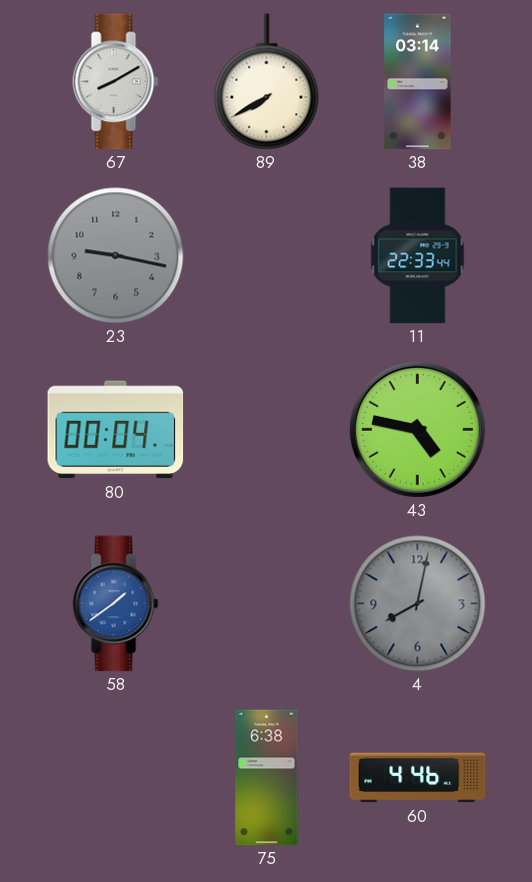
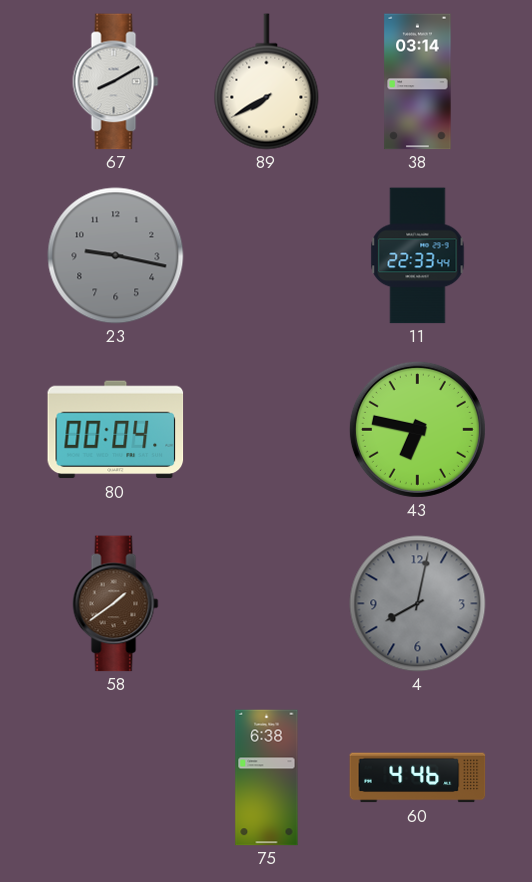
43: 4:47 -> 6:47
58 dial: blue -> brown
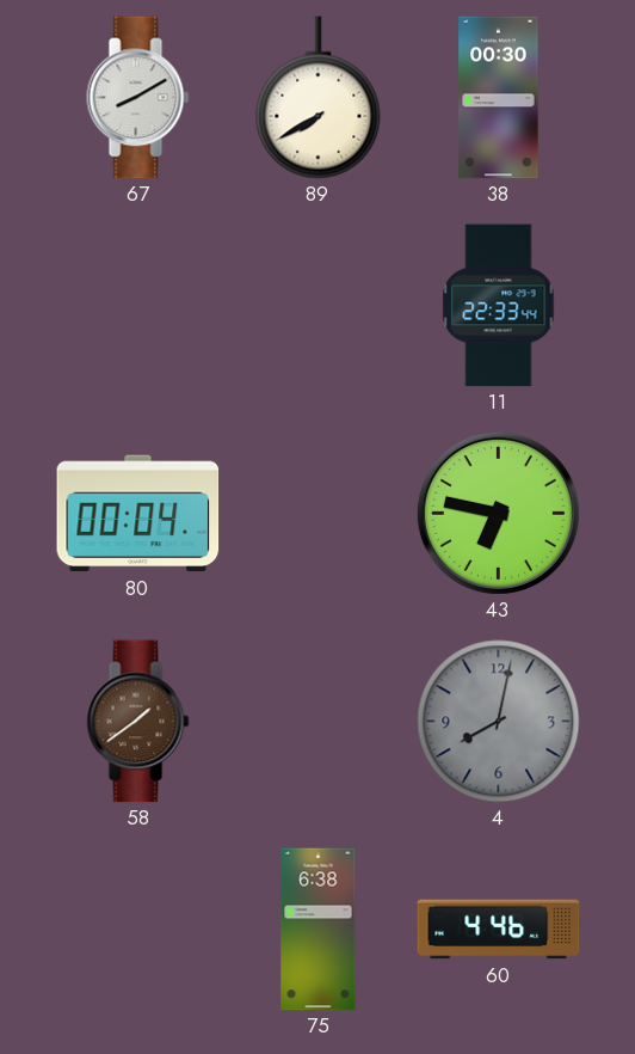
38: 03:14 -> 00:30
23: 9:17 -> none
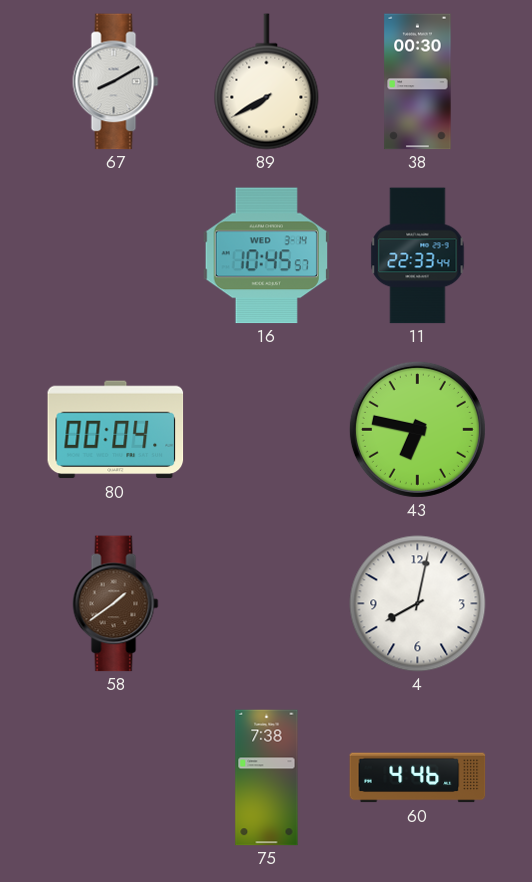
16: none -> 10:45
4 dial: grey -> white
75: 6:38 -> 7:38
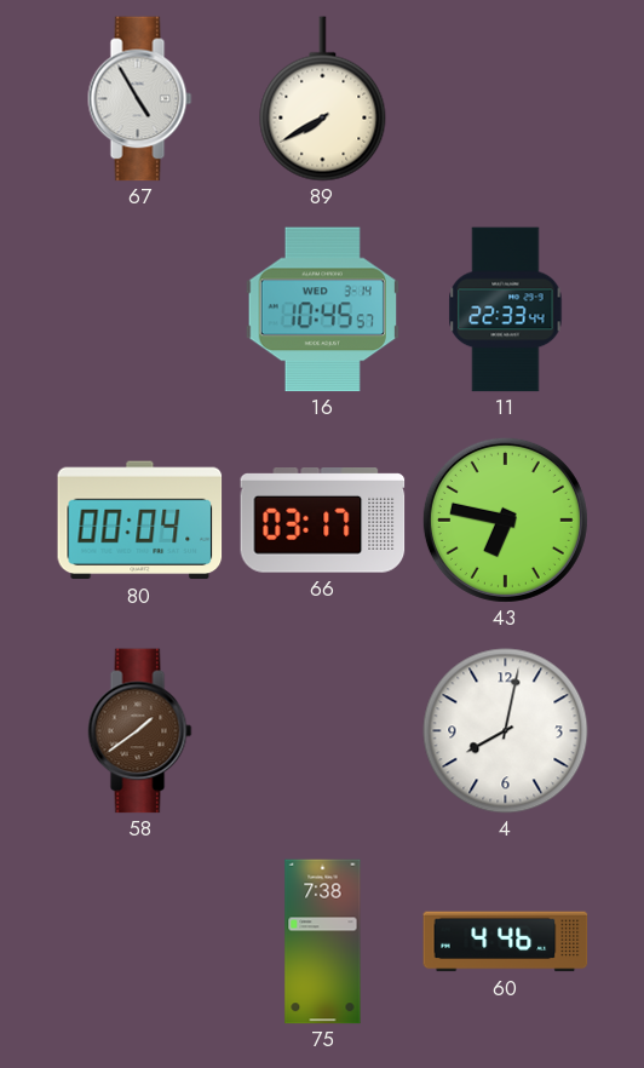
67: 8:10 -> 4:55
38: 00:30 -> none
66: none -> 03:17
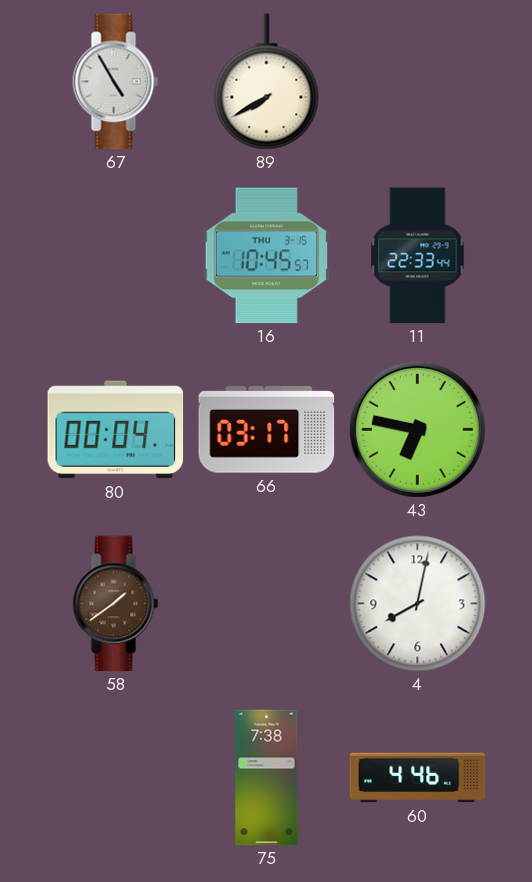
16 date: WED 3-14 -> THU 3-15
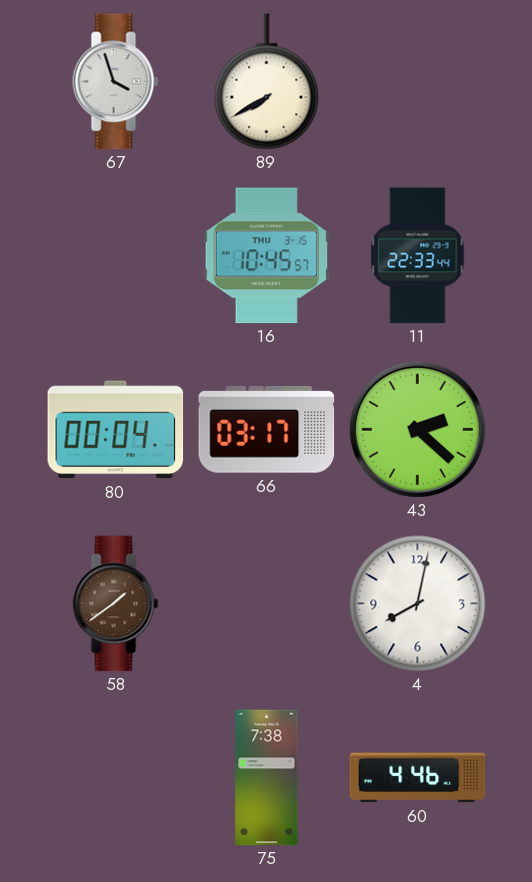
67: 4:55 -> 3:57
43: 6:47 -> 2:22
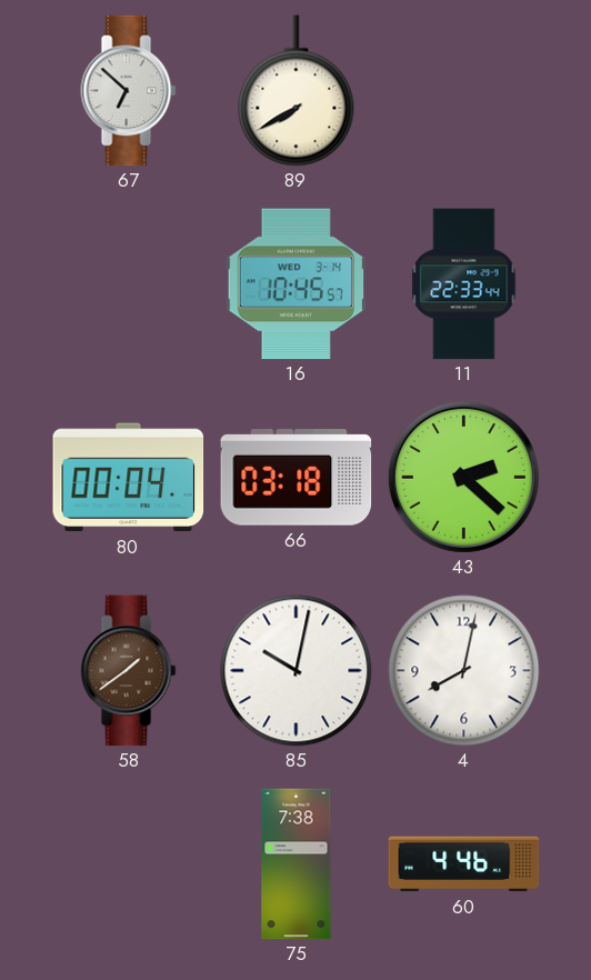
67: 3:57 -> 6:52
16 date: THU 3-15 -> WED 3-14
66: 03:17 -> 03:18
85: none -> 10:02
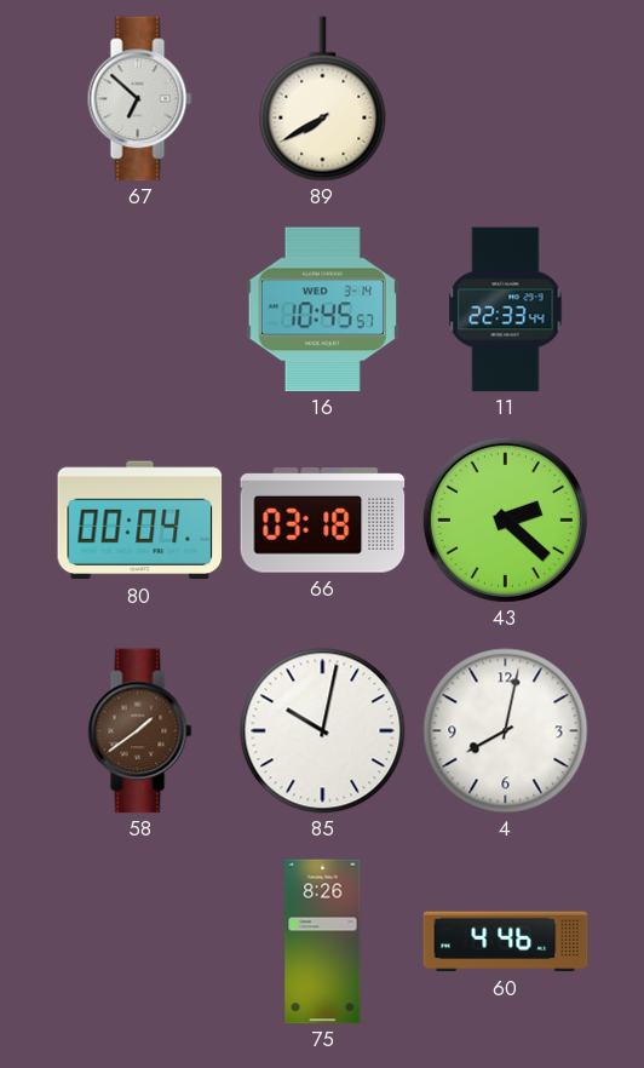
75: 7:38 -> 8:26
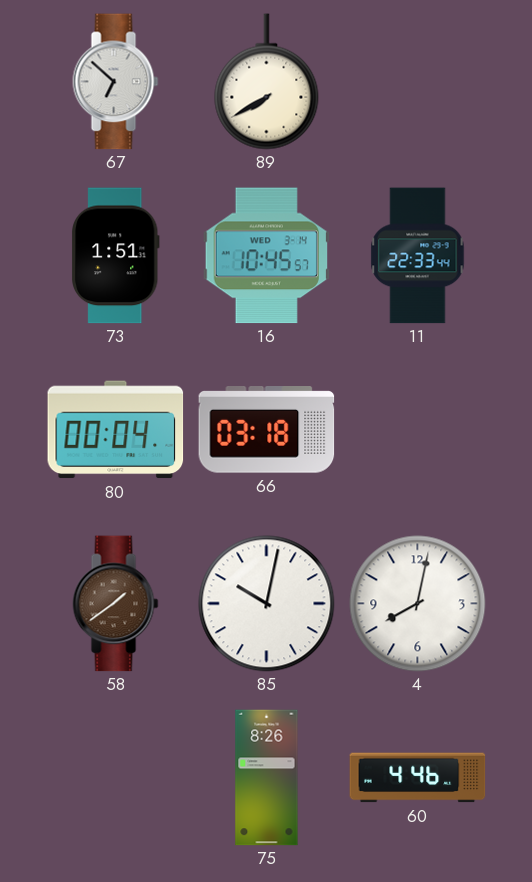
73: none -> 1:51
43: 2:22 -> none
